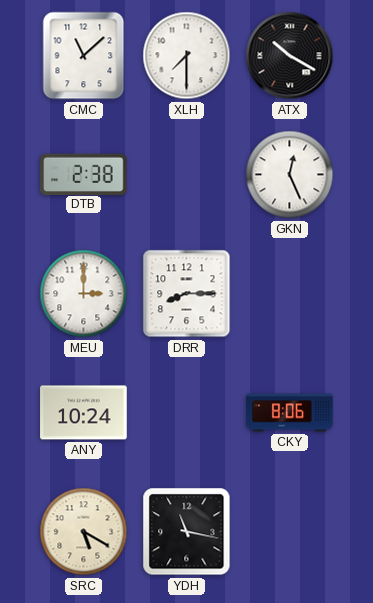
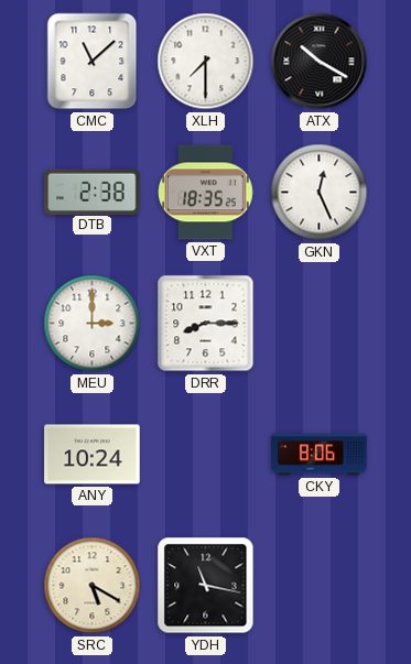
VXT: none -> 18:35
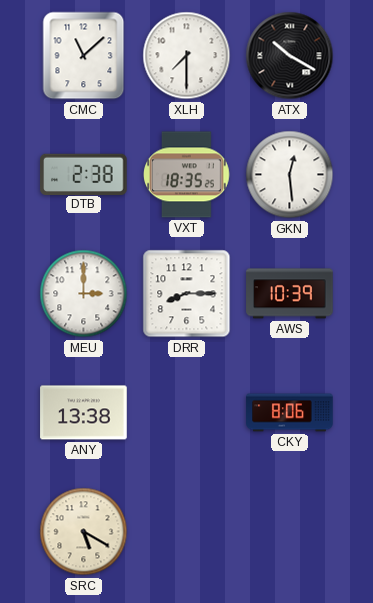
GKN: 12:26 -> 12:29
AWS: none -> 10:39
ANY: 10:24 -> 13:38
YDH: 11:17 -> none
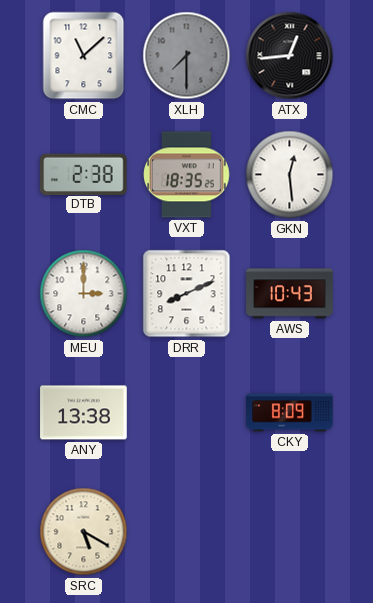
XLH dial: white -> grey
ATX: 10:20 -> 12:44
DRR: 8:15 -> 8:11
AWS: 10:39 -> 10:43
CKY: 8:06 -> 8:09
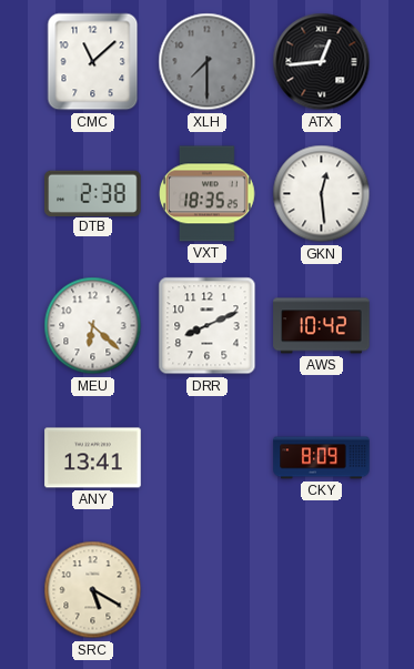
MEU: 3:00 -> 6:22
AWS: 10:43 -> 10:42
ANY: 13:38 -> 13:41
